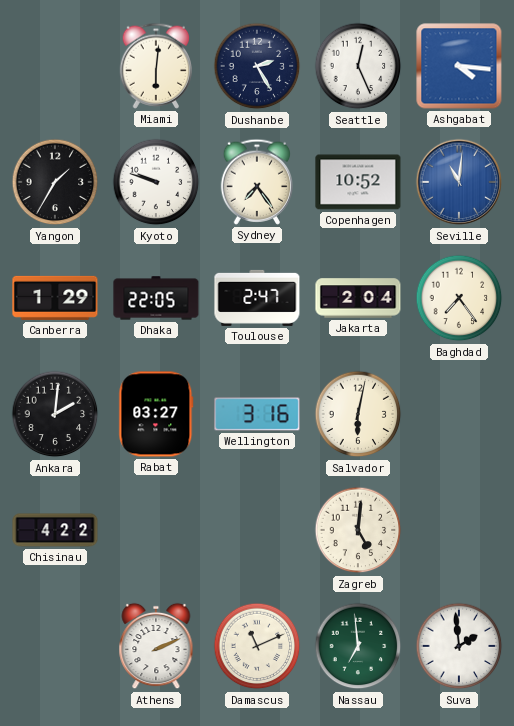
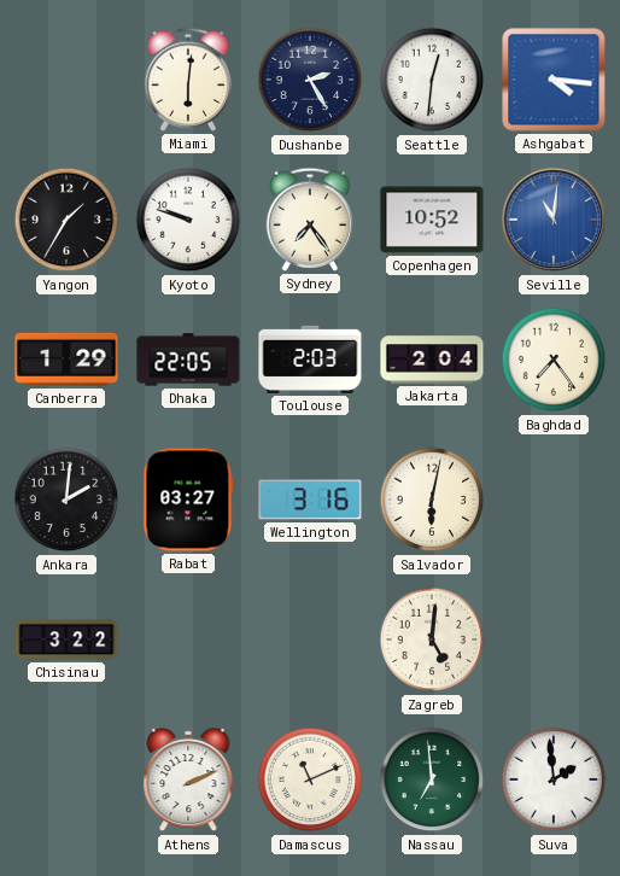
Seattle: 12:26 -> 12:31
Toulouse: 2:47 -> 2:03
Chisinau: 4:22 -> 3:22
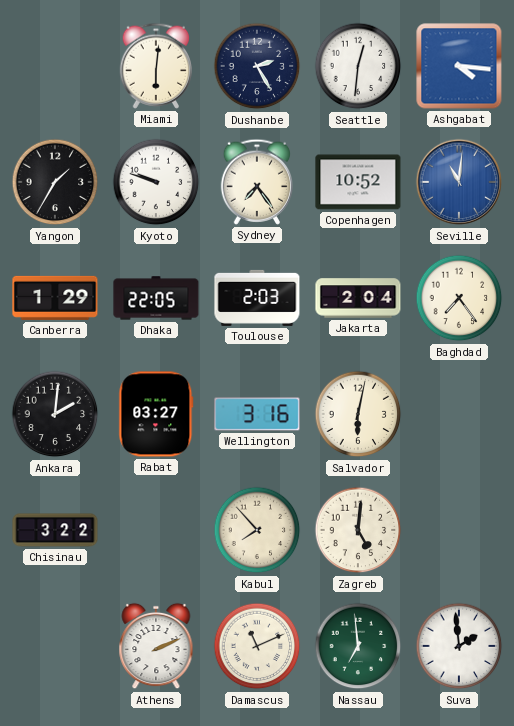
Kabul: none -> 7:53
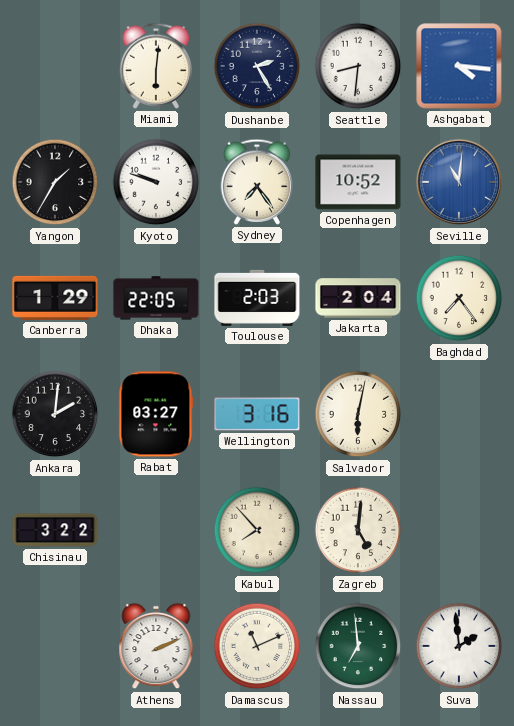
Seattle: 12:31 -> 8:31
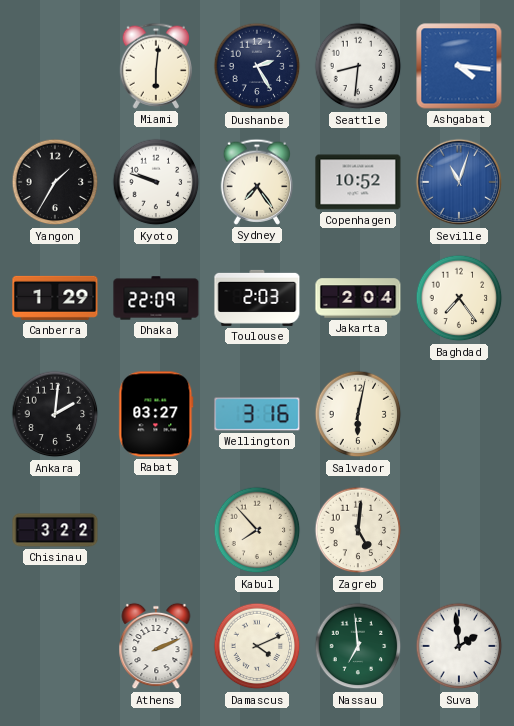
Seville: 11:01 -> 11:03
Dhaka: 22:05 -> 22:09
Damascus: 11:11 -> 4:11
